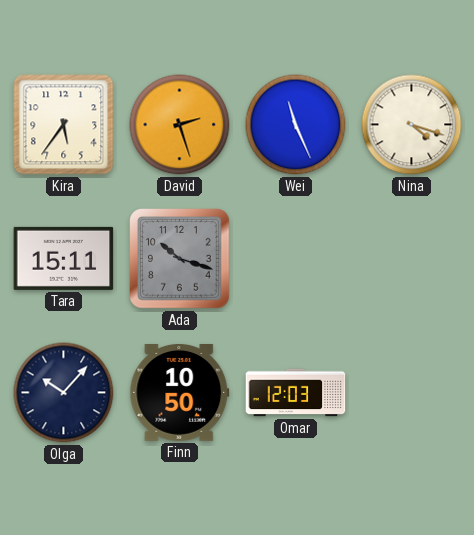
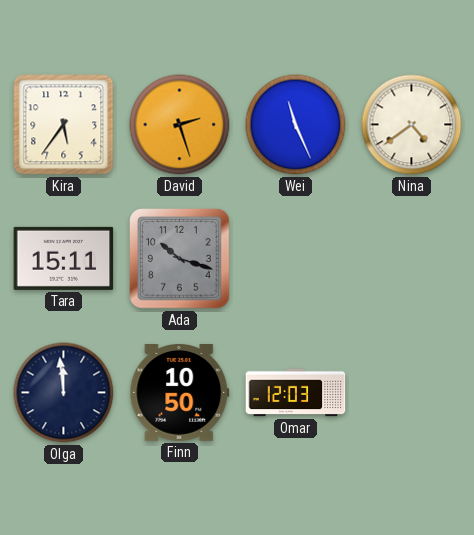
Nina: 4:18 -> 4:39
Olga: 10:07 -> 11:59
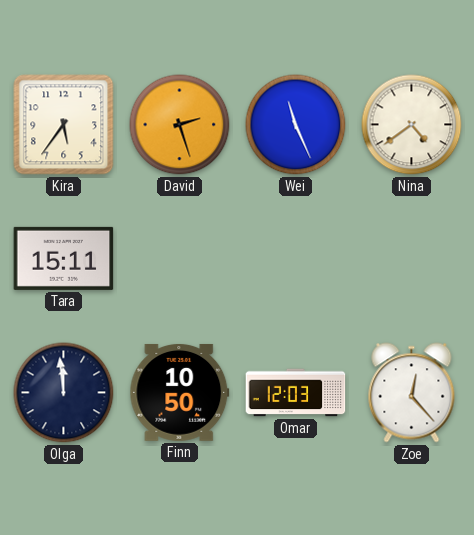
Ada: 10:18 -> none
Zoe: none -> 12:23
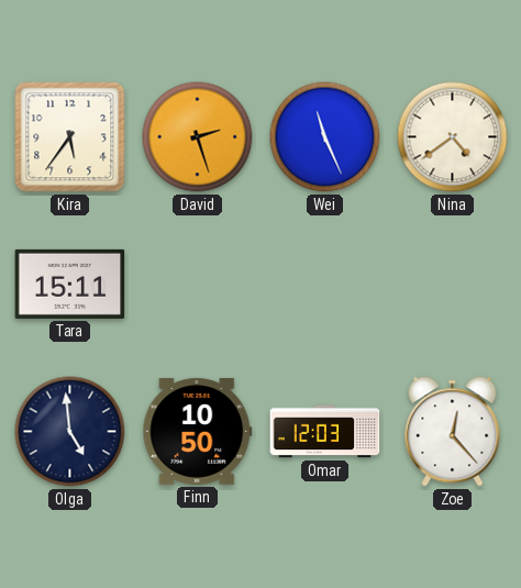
Olga: 11:59 -> 4:59
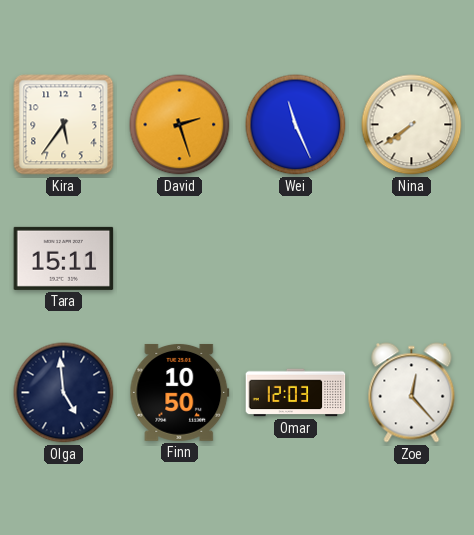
Nina: 4:39 -> 7:39
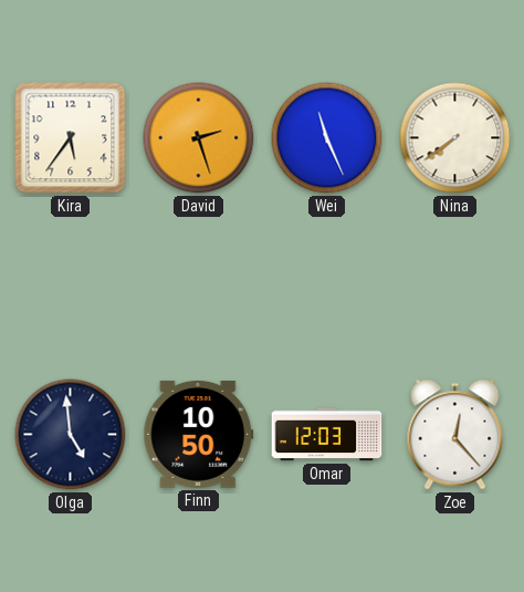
Tara: 15:11 -> none
